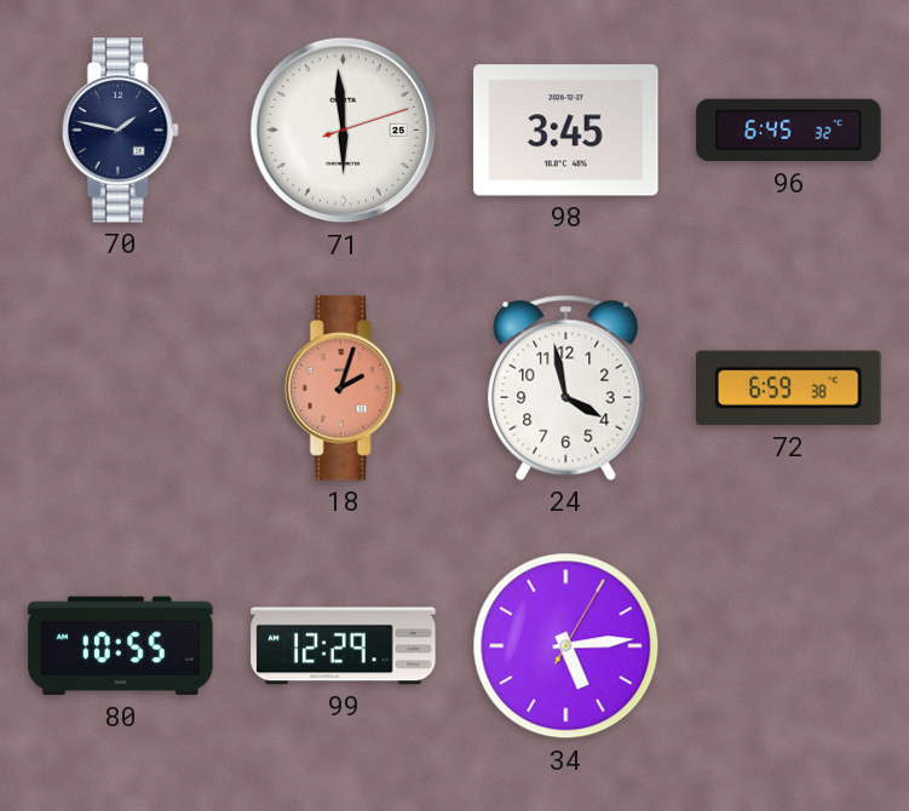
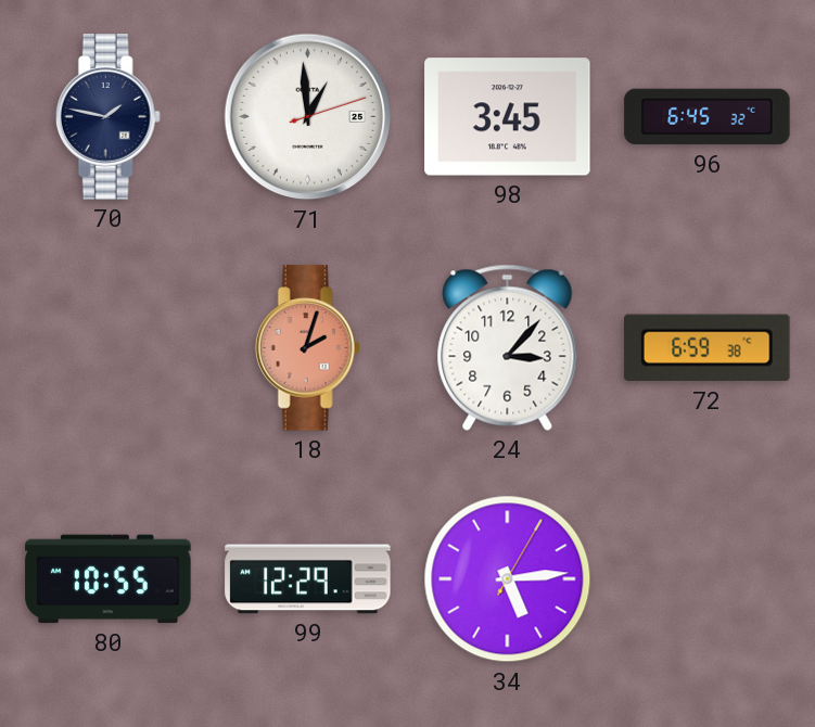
71: 5:59 -> 12:59
24: 3:58 -> 3:07
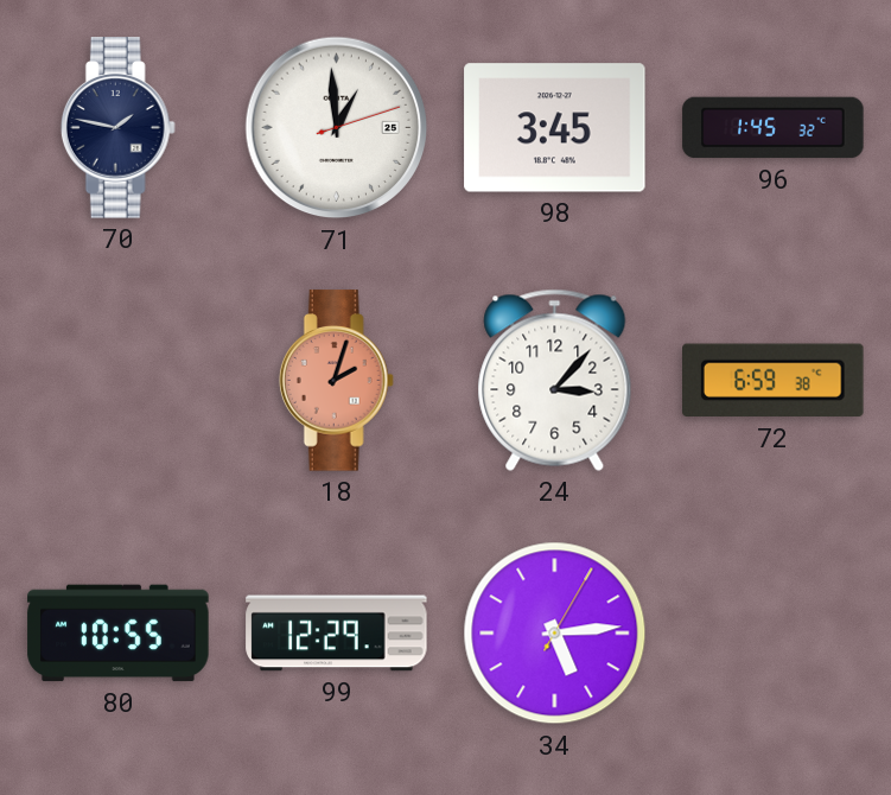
96: 6:45 -> 1:45
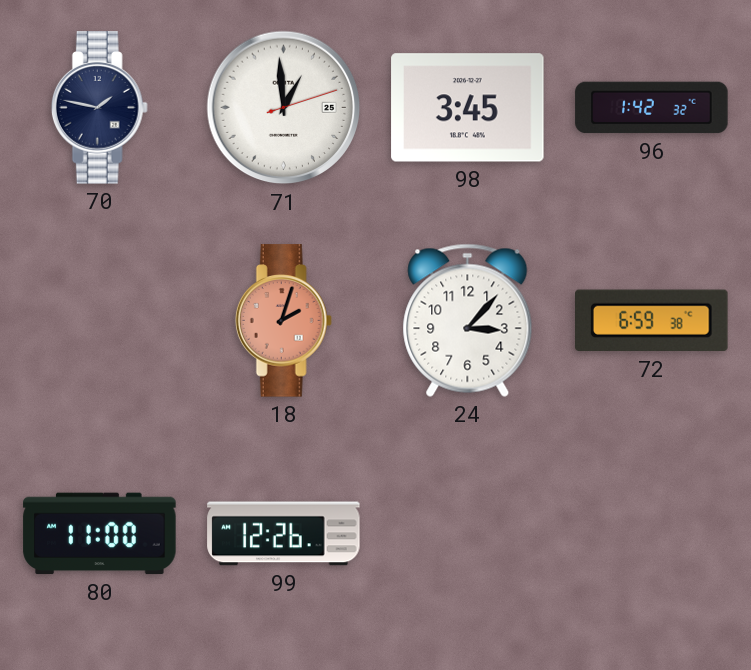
96: 1:45 -> 1:42
80: 10:55 -> 11:00
99: 12:29 -> 12:26
34: 5:14 -> none
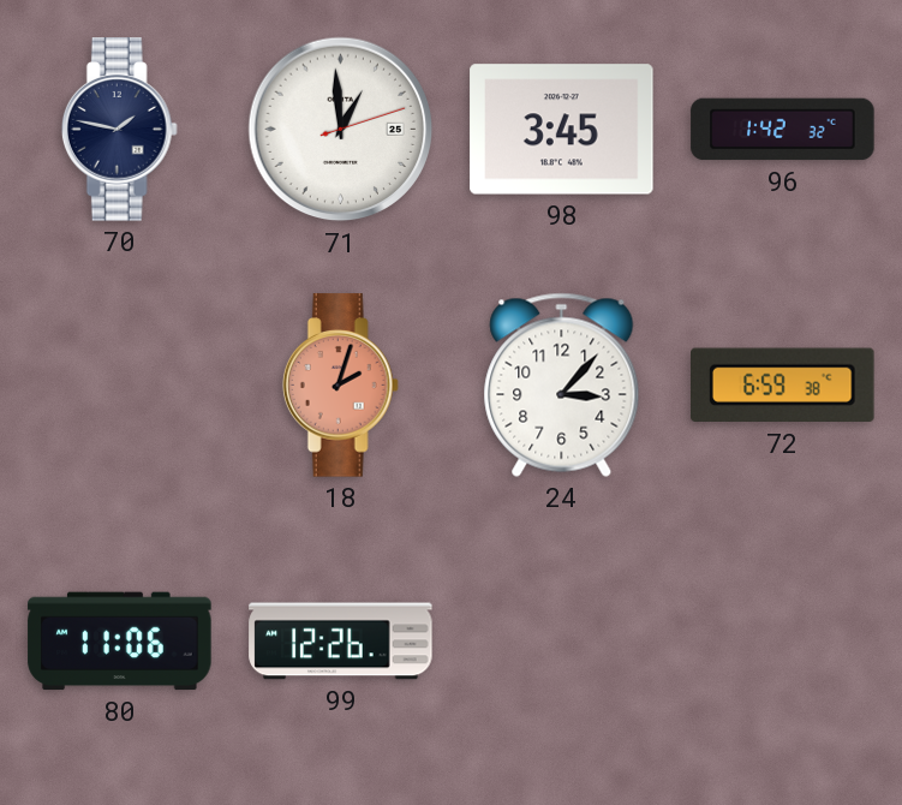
80: 11:00 -> 11:06
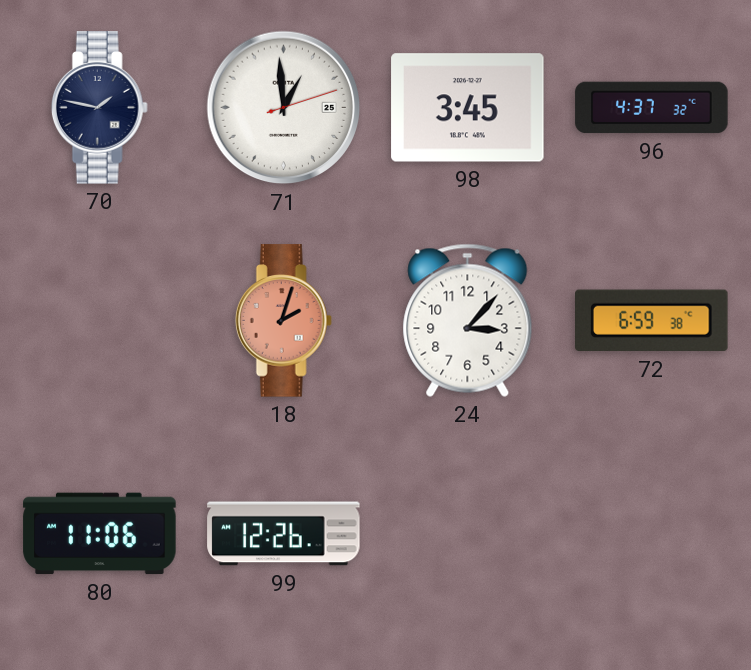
96: 1:42 -> 4:37
